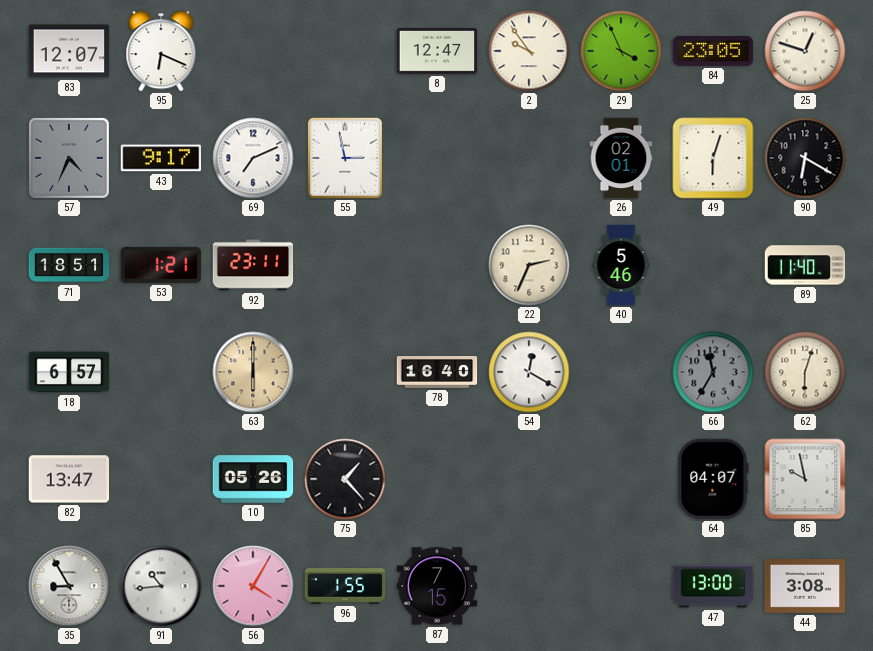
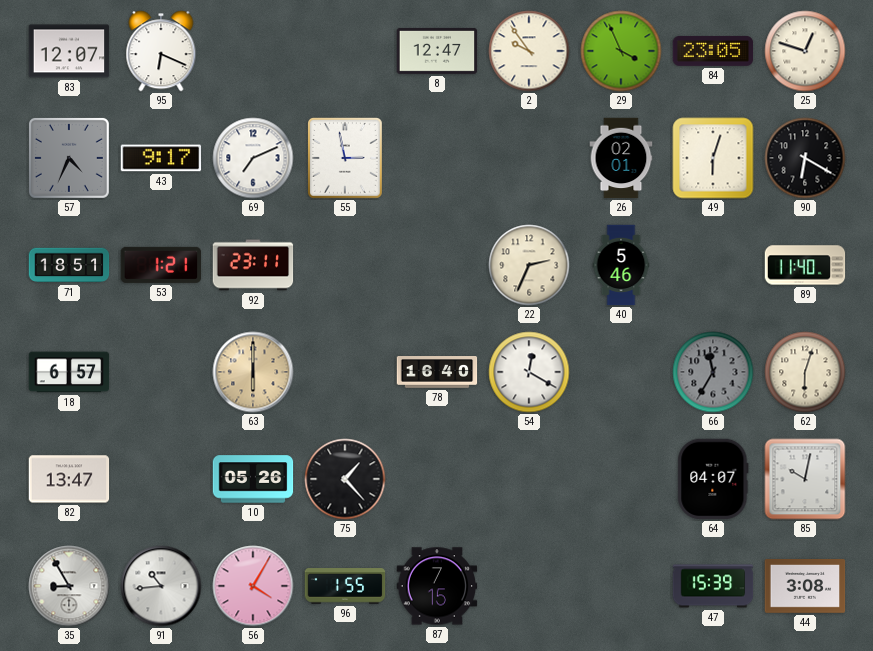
85: 9:58 -> 10:02
47: 13:00 -> 15:39
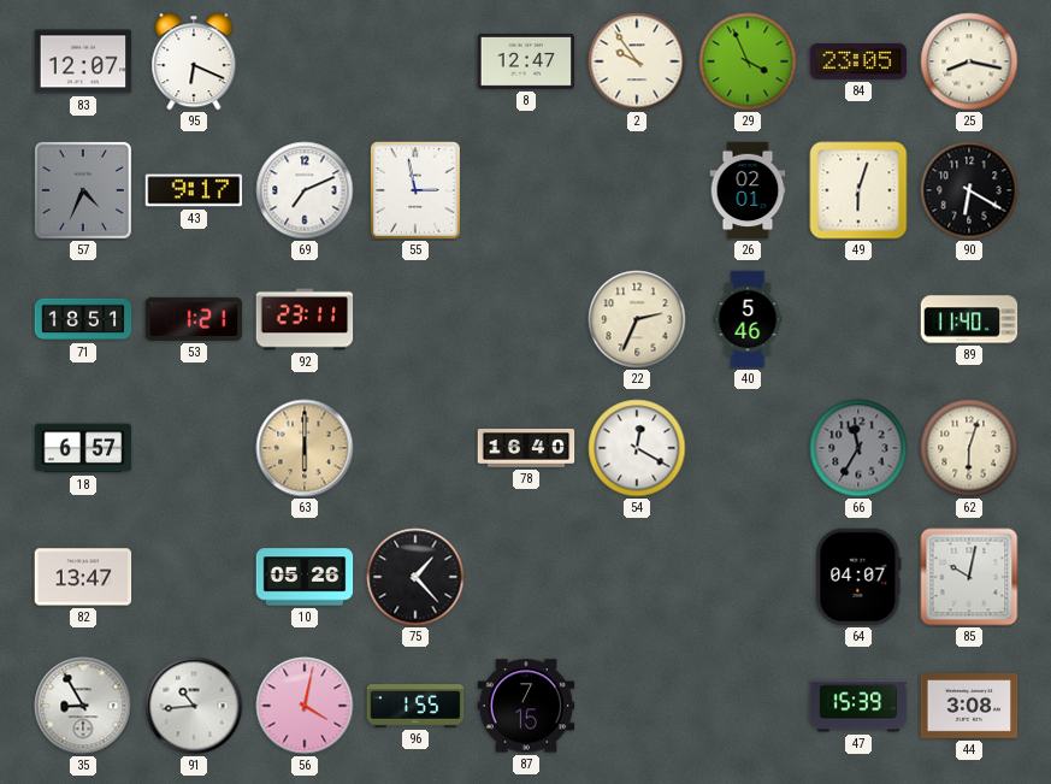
25: 12:48 -> 8:17
56: 4:05 -> 4:02
